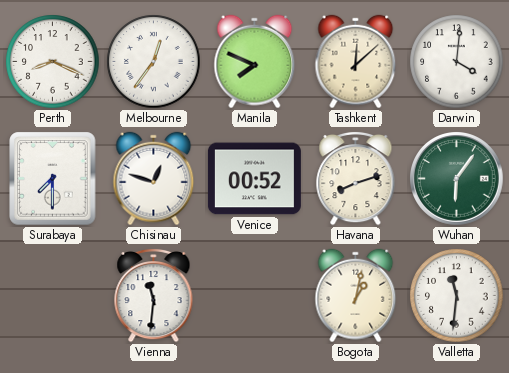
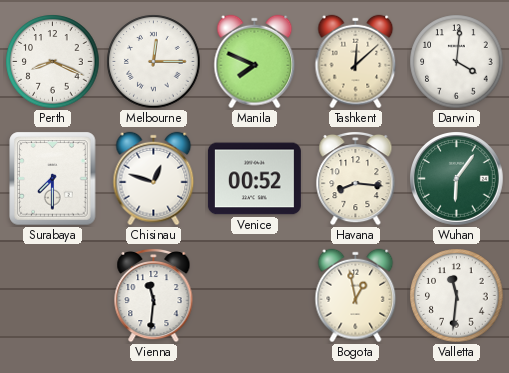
Melbourne: 12:36 -> 12:15
Havana: 8:12 -> 8:16
Bogota: 1:02 -> 12:58
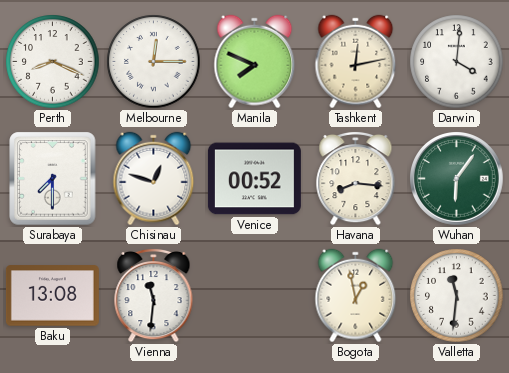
Tashkent: 12:08 -> 12:13
Baku: none -> 13:08
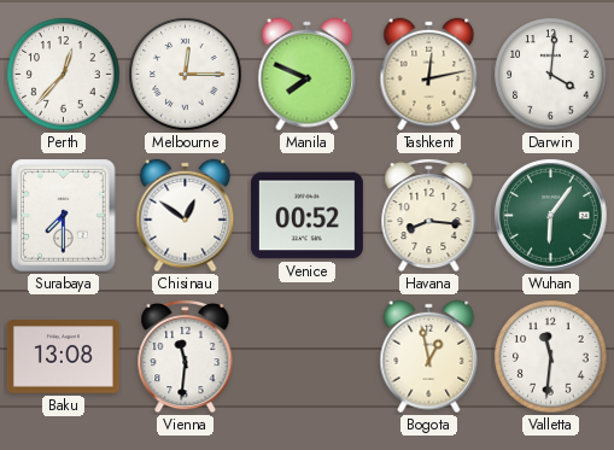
Perth: 8:19 -> 12:37
Chisinau: 12:48 -> 12:51
